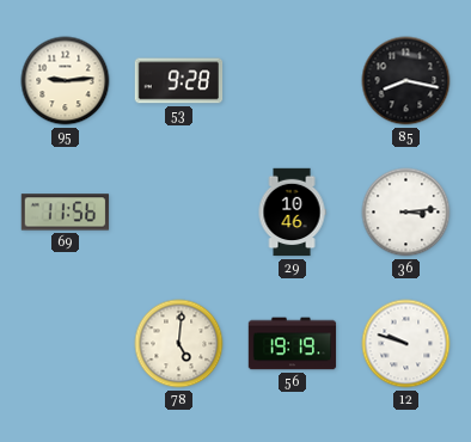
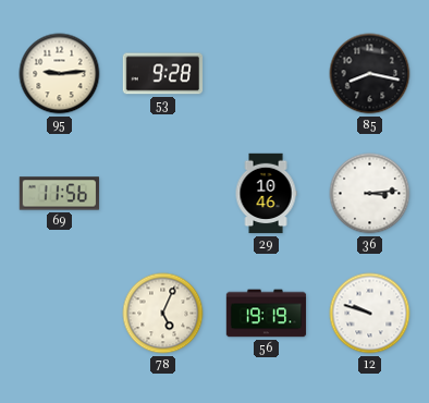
78: 5:01 -> 5:04
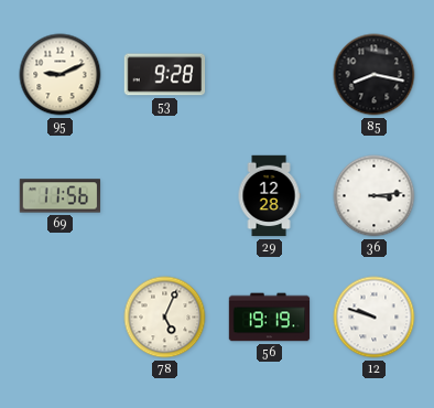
95: 9:14 -> 9:11
29: 10:46 -> 12:28
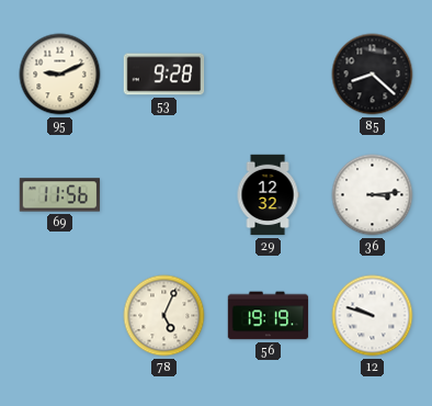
85: 8:17 -> 8:22
29: 12:28 -> 12:32
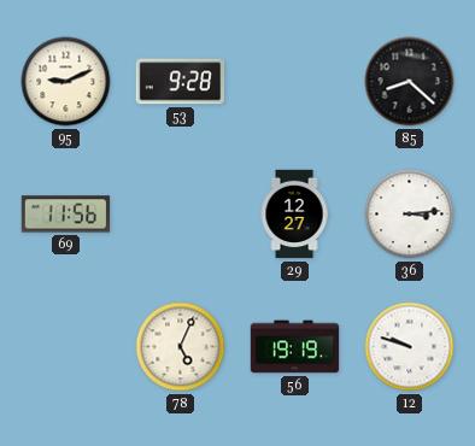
29: 12:32 -> 12:27
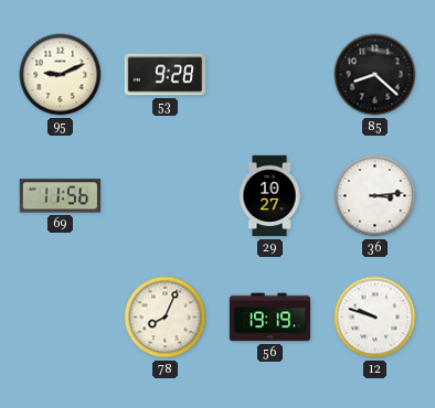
29: 12:27 -> 10:27
78: 5:04 -> 8:04
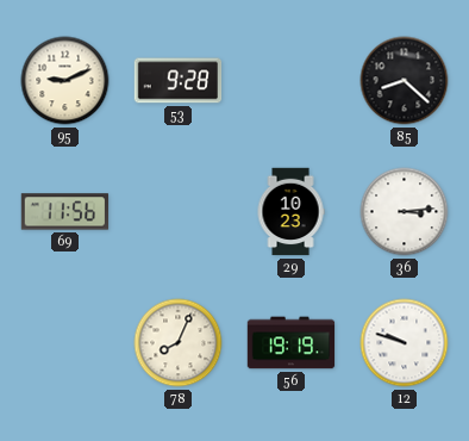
29: 10:27 -> 10:23
